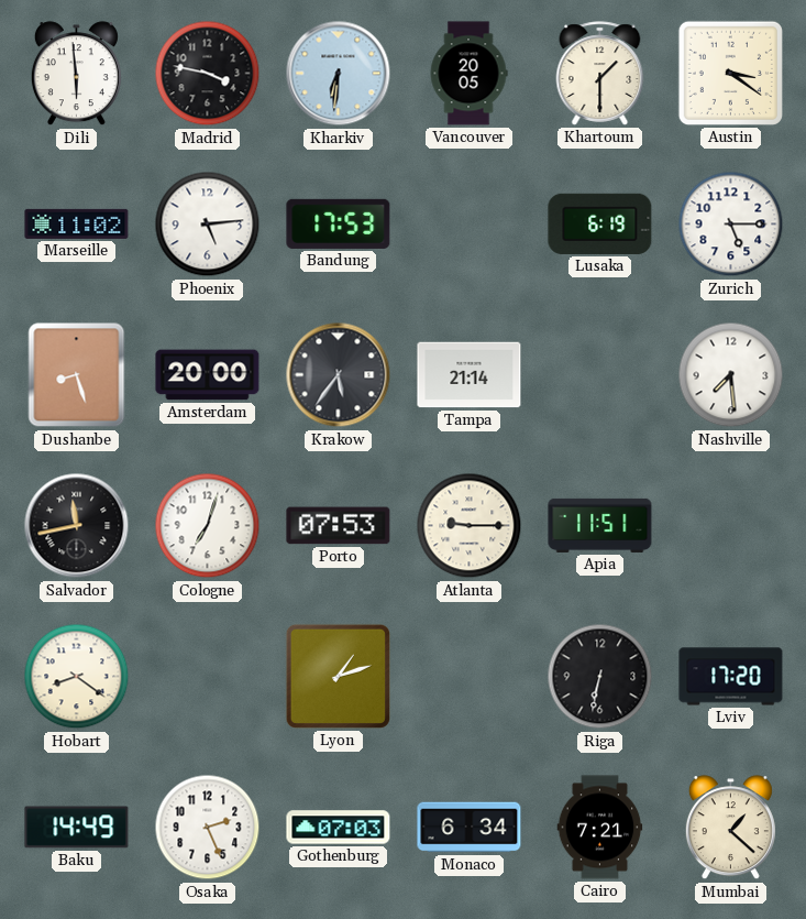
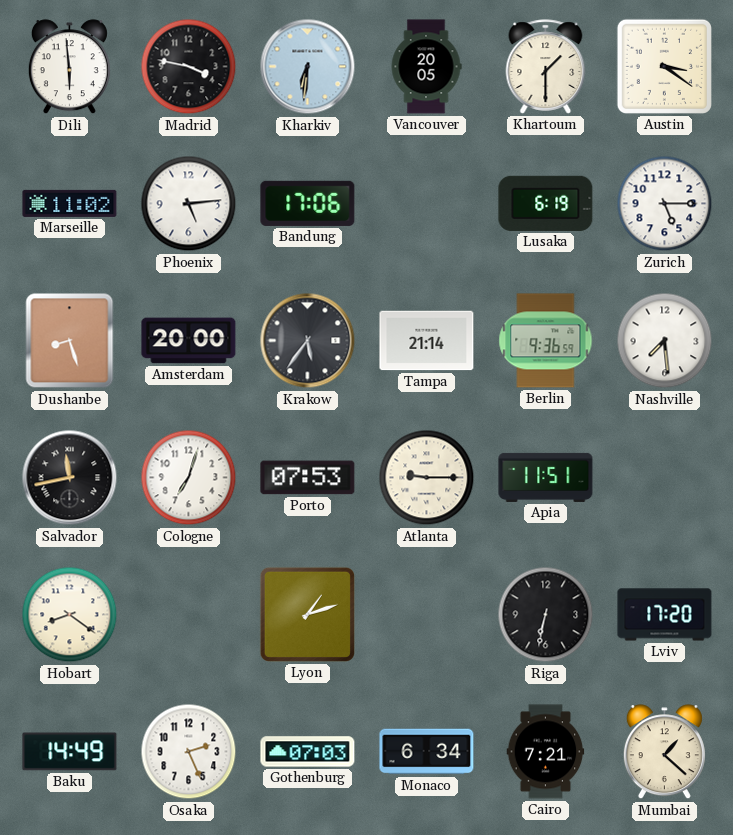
Bandung: 17:53 -> 17:06
Berlin: none -> 9:36
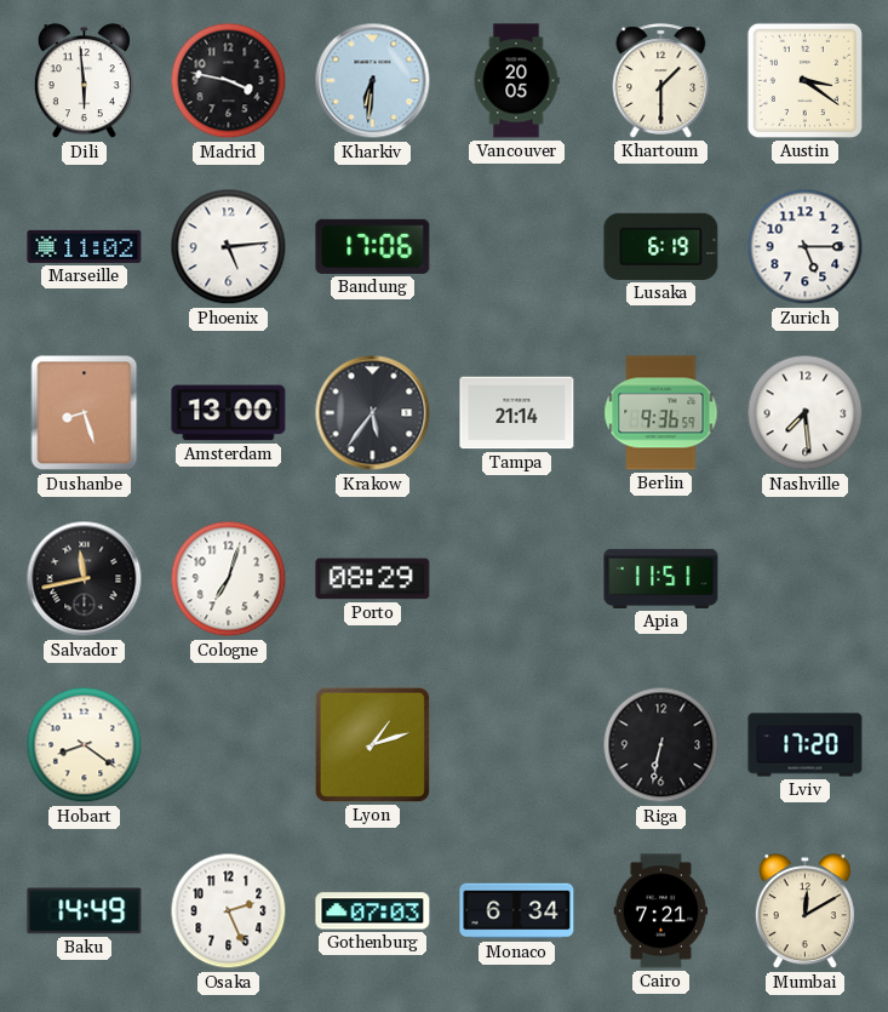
Amsterdam: 20:00 -> 13:00
Porto: 07:53 -> 08:29
Atlanta: 9:15 -> none
Mumbai: 1:22 -> 12:10
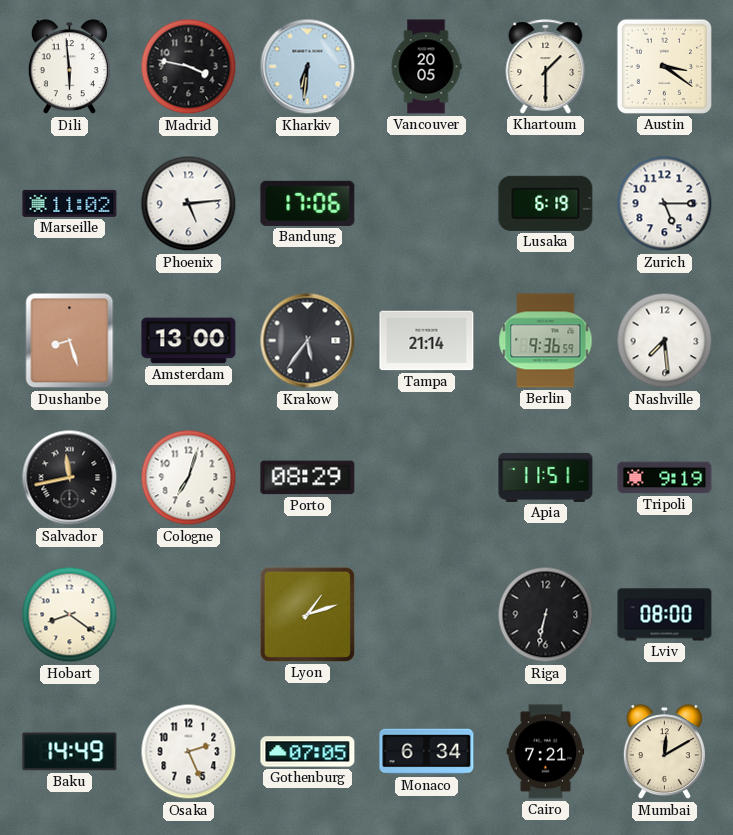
Tripoli: none -> 9:19
Lviv: 17:20 -> 08:00
Gothenburg: 07:03 -> 07:05
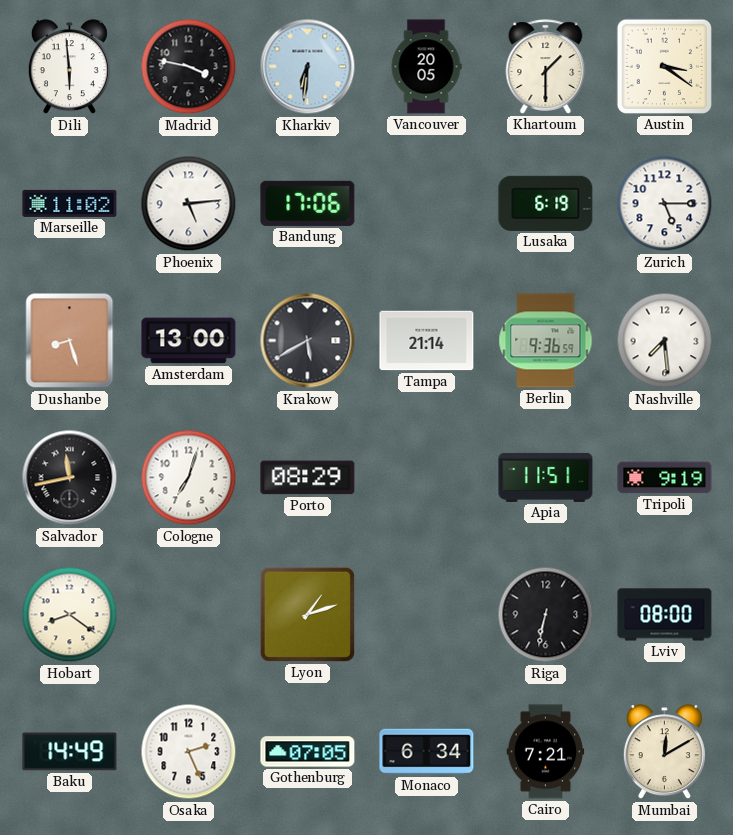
Krakow: 5:36 -> 5:40
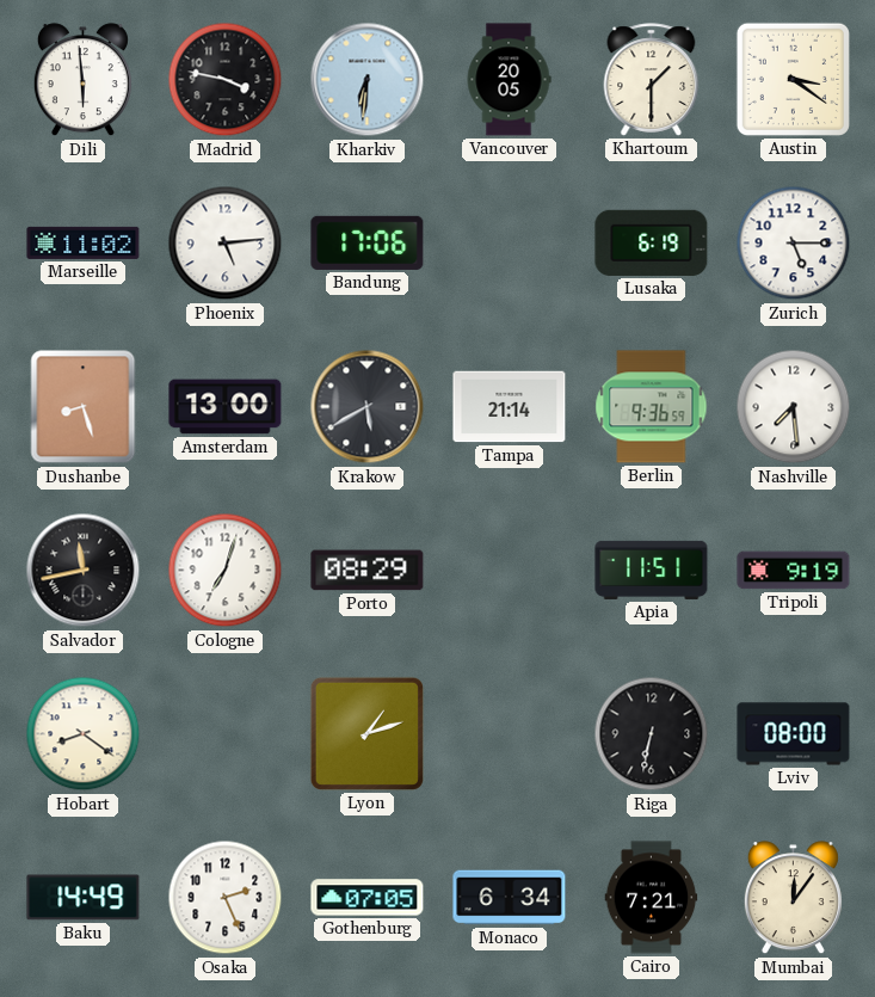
Mumbai: 12:10 -> 12:06
